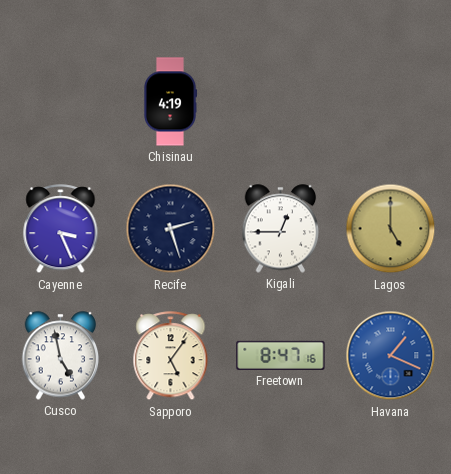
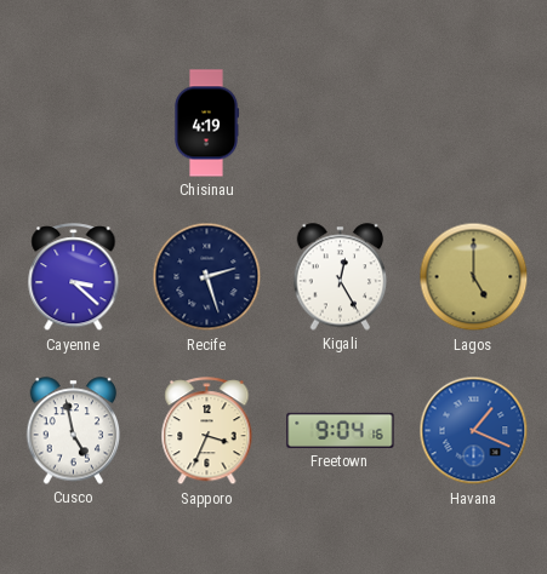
Cayenne: 3:26 -> 3:22
Kigali: 12:45 -> 12:25
Sapporo: 5:06 -> 3:34
Freetown: 8:47 -> 9:04
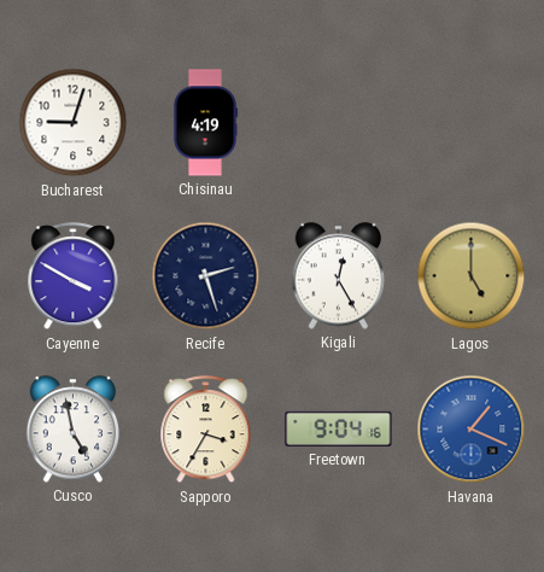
Bucharest: none -> 9:03
Cayenne: 3:22 -> 3:50
Sapporo: 3:34 -> 3:35
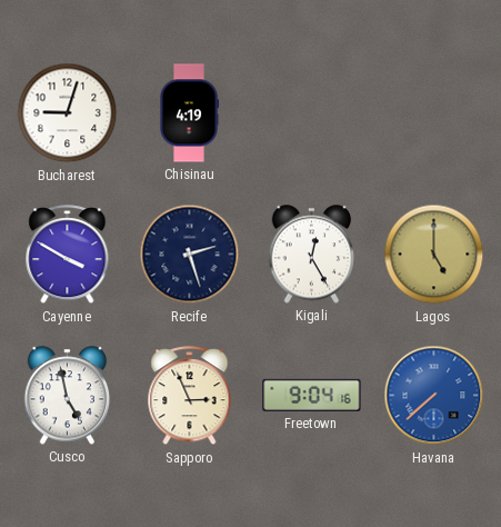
Sapporo: 3:35 -> 2:56
Havana: 1:19 -> 7:38
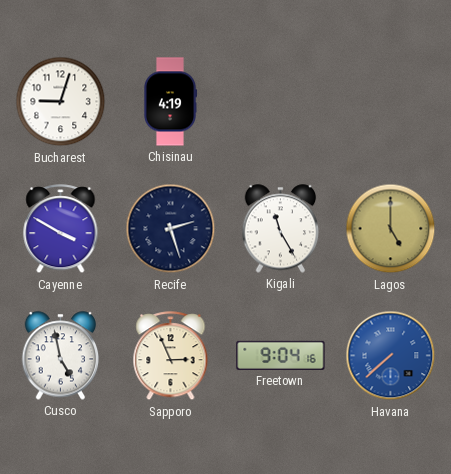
Kigali: 12:25 -> 11:25
